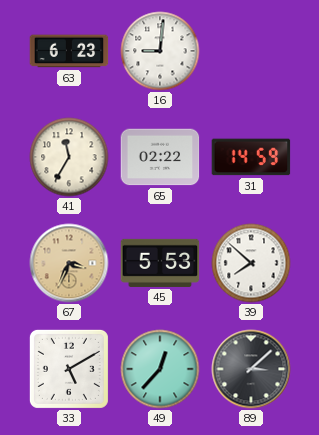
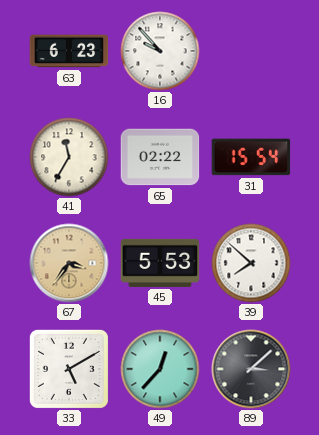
16: 9:01 -> 9:53
31: 14:59 -> 15:54
67: 3:34 -> 3:36
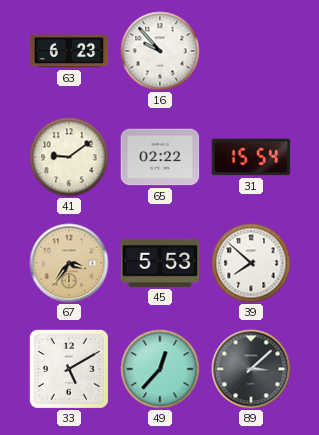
41: 11:35 -> 9:09
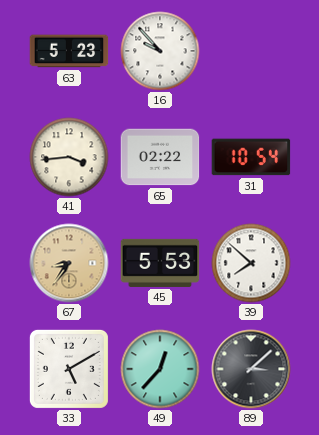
63: 6:23 -> 5:23
41: 9:09 -> 3:44
31: 15:54 -> 10:54
67: 3:36 -> 8:36
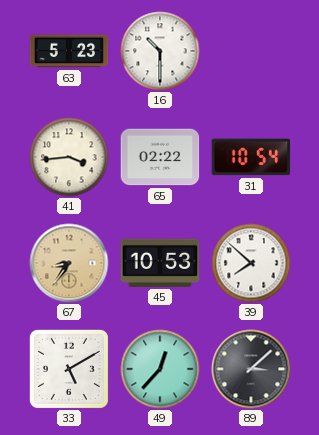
16: 9:53 -> 10:30
45: 5:53 -> 10:53
